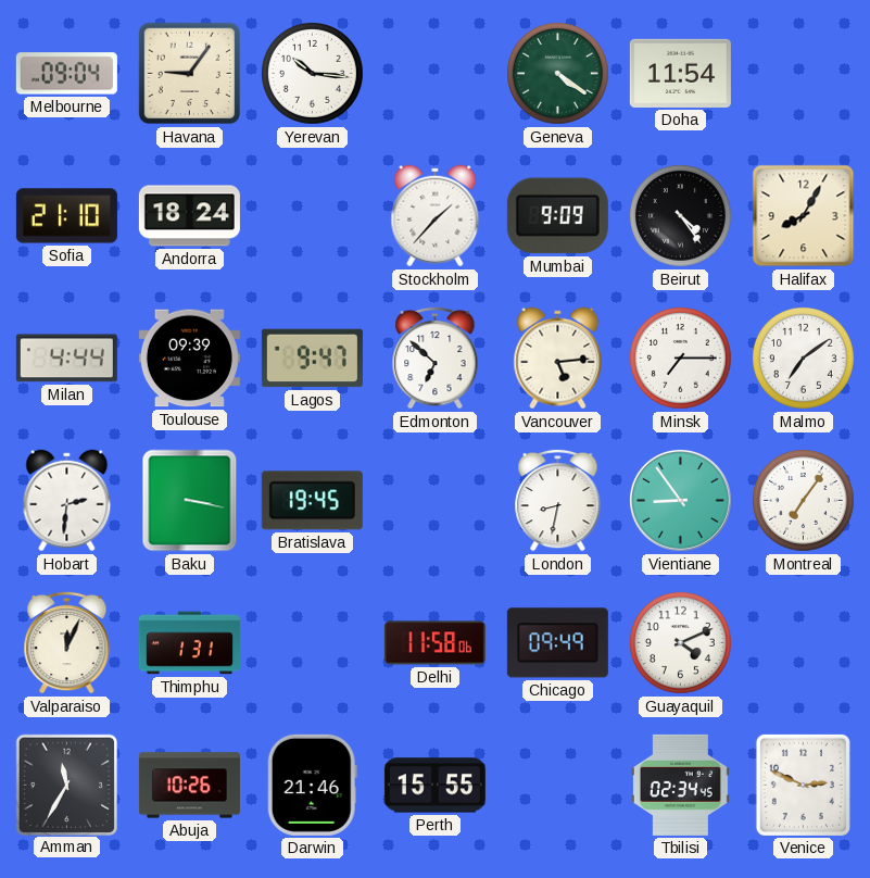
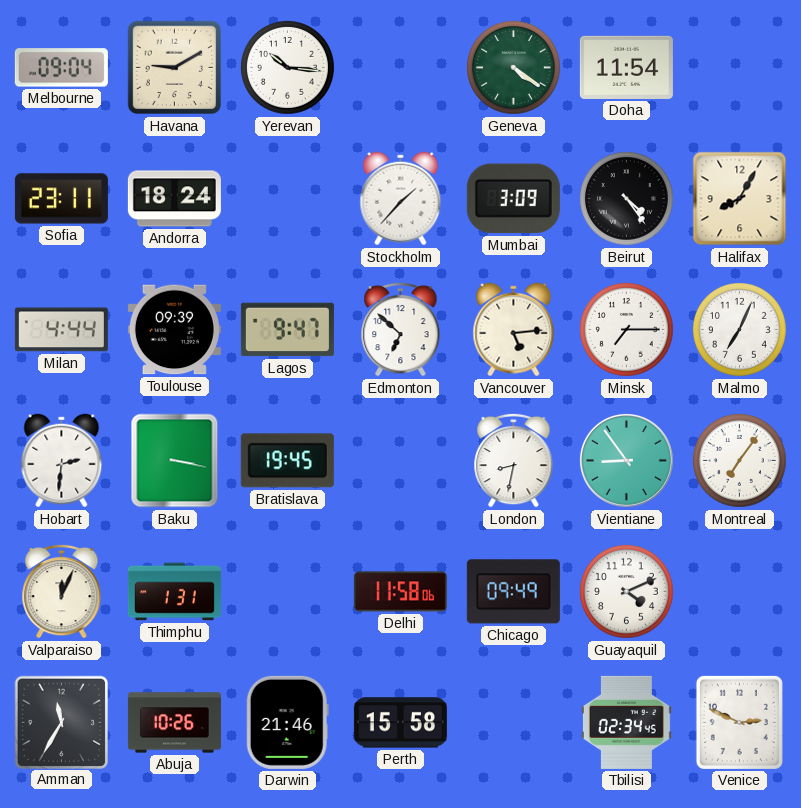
Havana: 9:06 -> 9:10
Sofia: 21:10 -> 23:11
Mumbai: 9:09 -> 3:09
Malmo: 7:09 -> 7:04
Perth: 15:55 -> 15:58
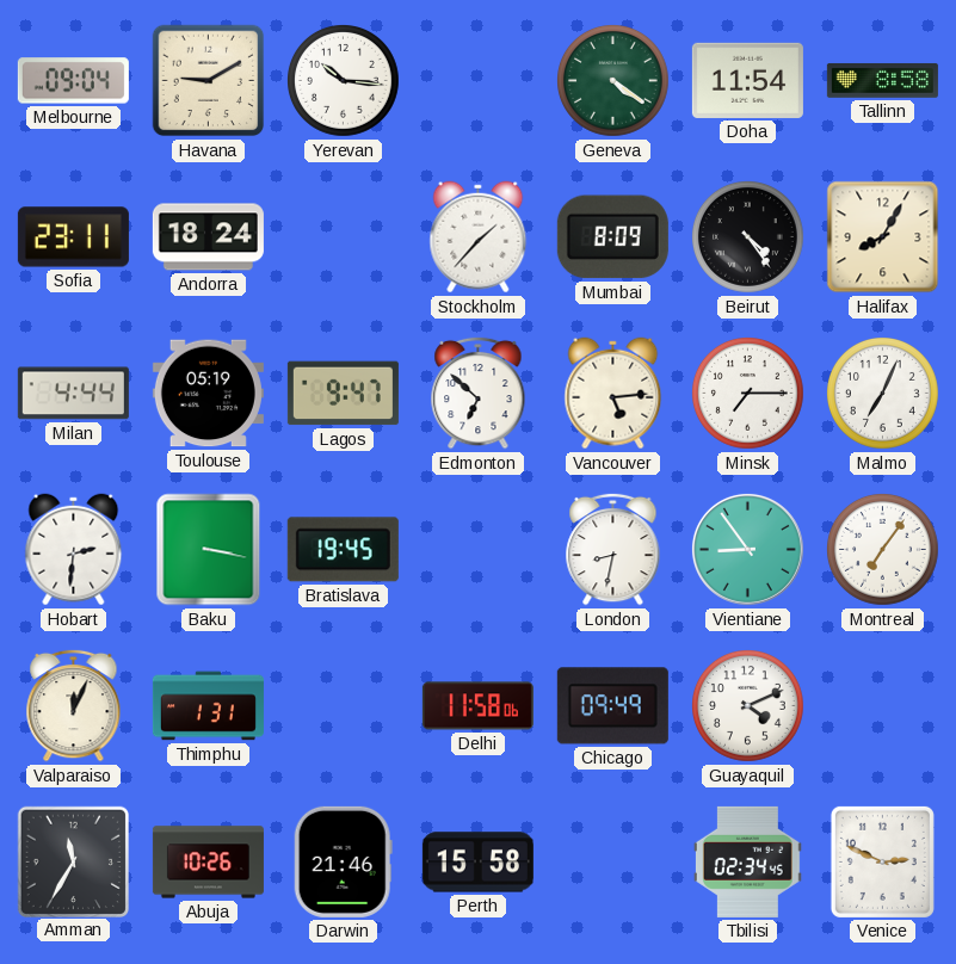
Tallinn: none -> 8:58
Mumbai: 3:09 -> 8:09
Toulouse: 09:39 -> 05:19
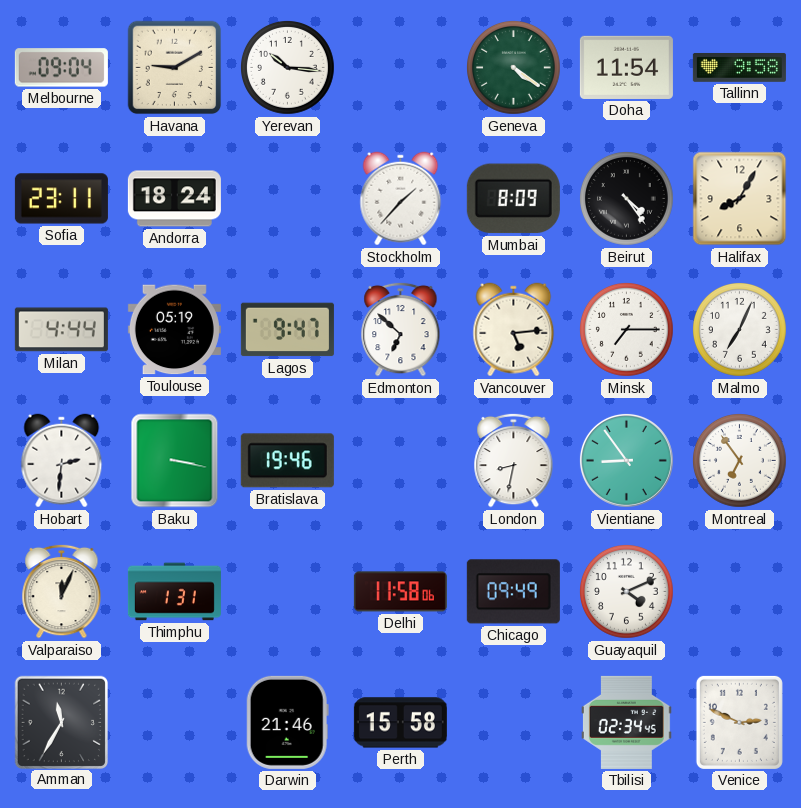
Tallinn: 8:58 -> 9:58
Bratislava: 19:45 -> 19:46
Montreal: 7:06 -> 6:54
Abuja: 10:26 -> none
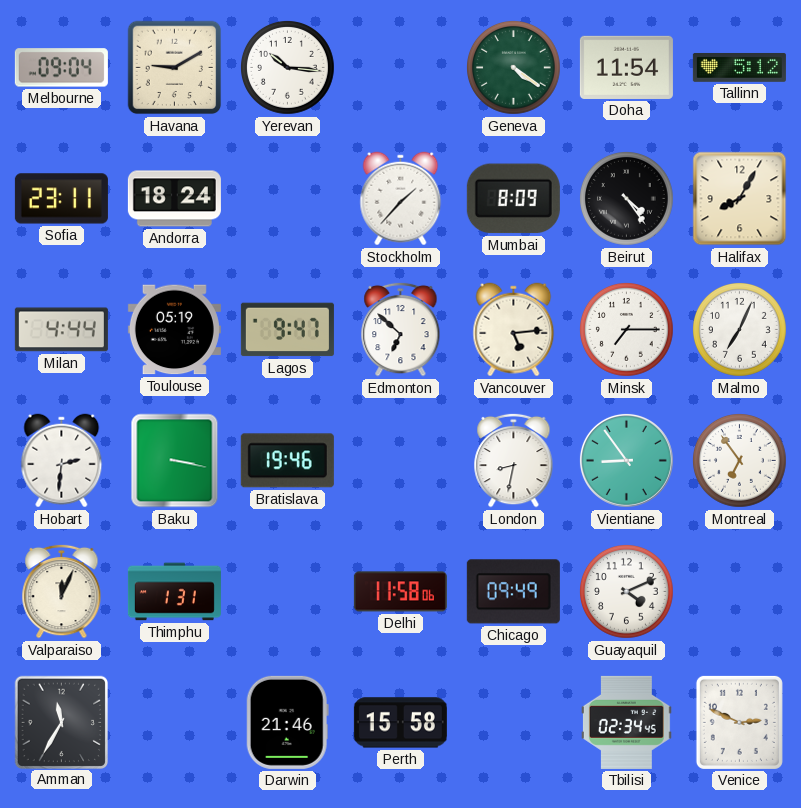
Tallinn: 9:58 -> 5:12
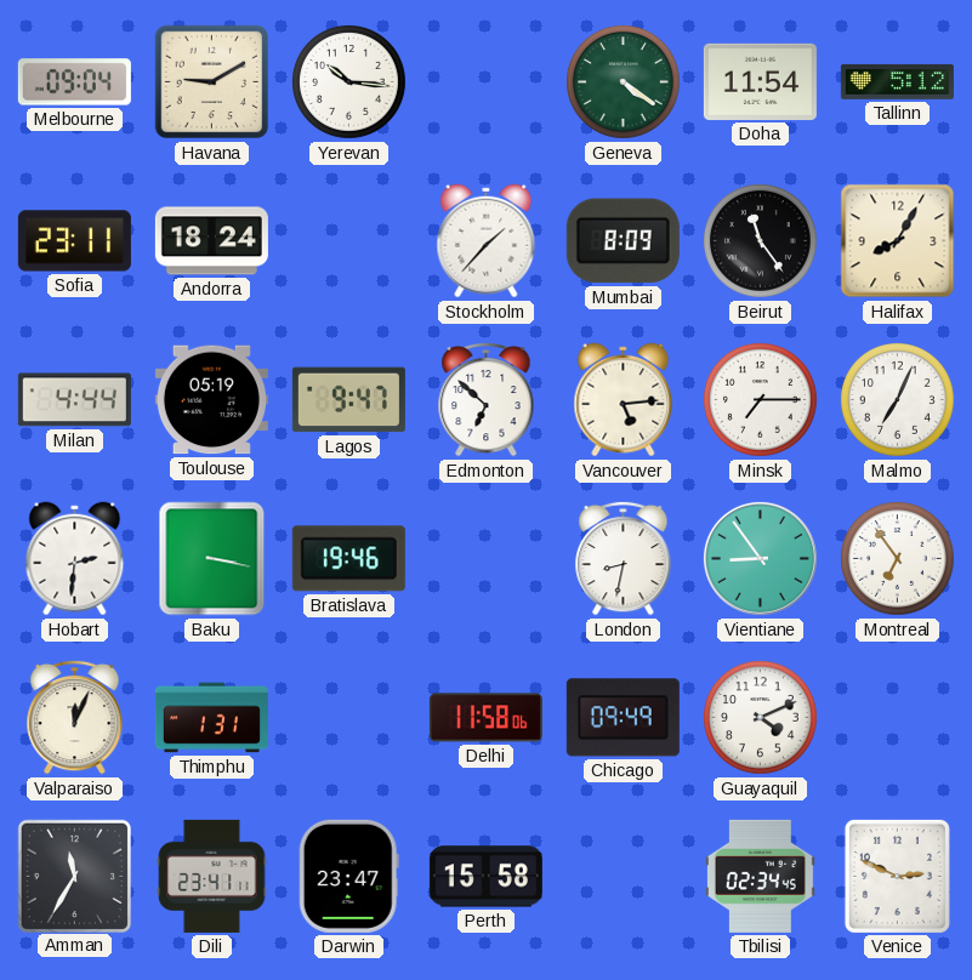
Beirut: 4:24 -> 11:24
Dili: none -> 23:41
Darwin: 21:46 -> 23:47
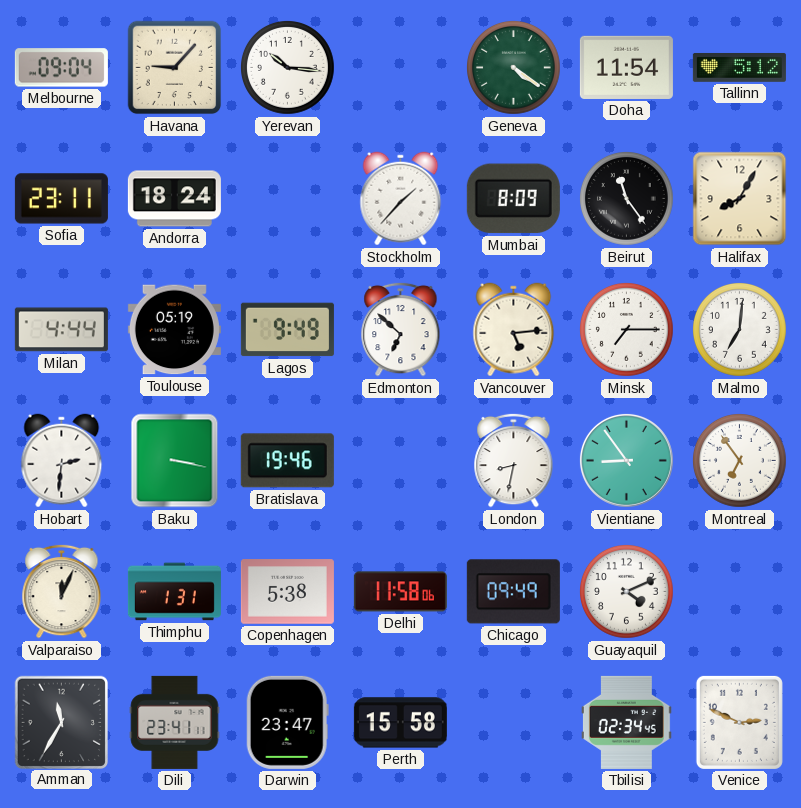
Havana: 9:10 -> 9:07
Lagos: 9:47 -> 9:49
Malmo: 7:04 -> 7:01
Copenhagen: none -> 5:38
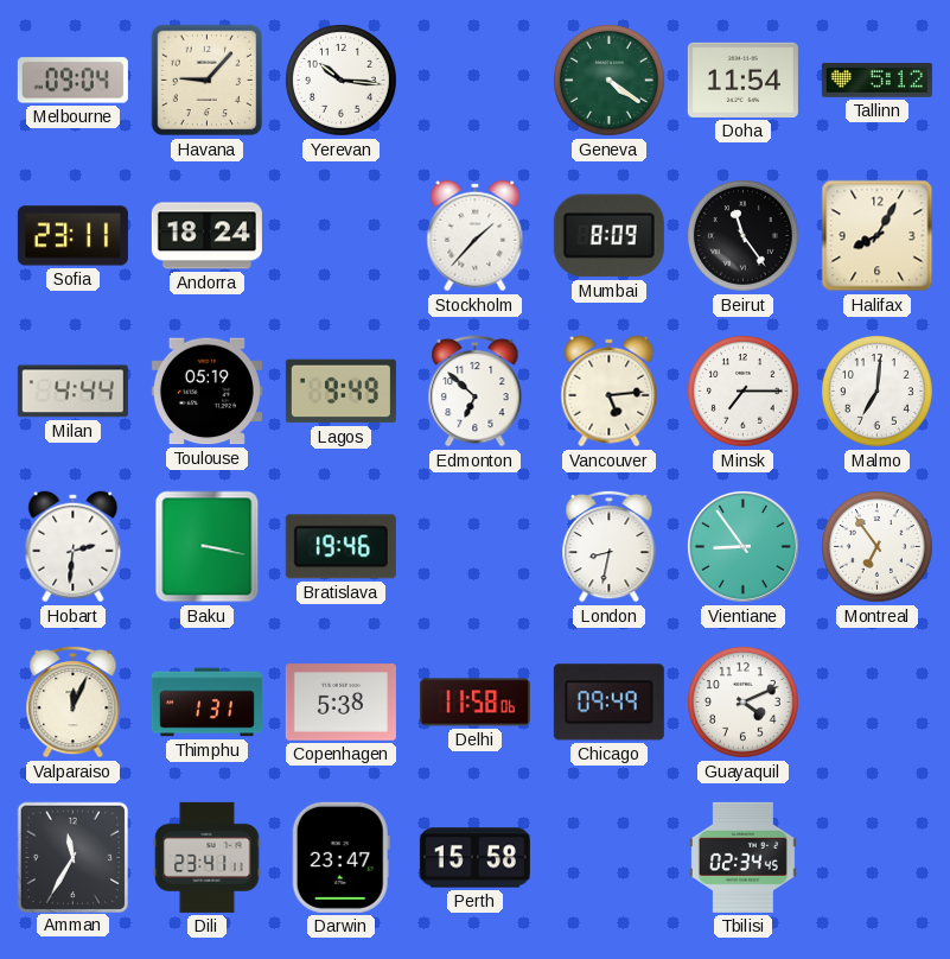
Venice: 2:49 -> none
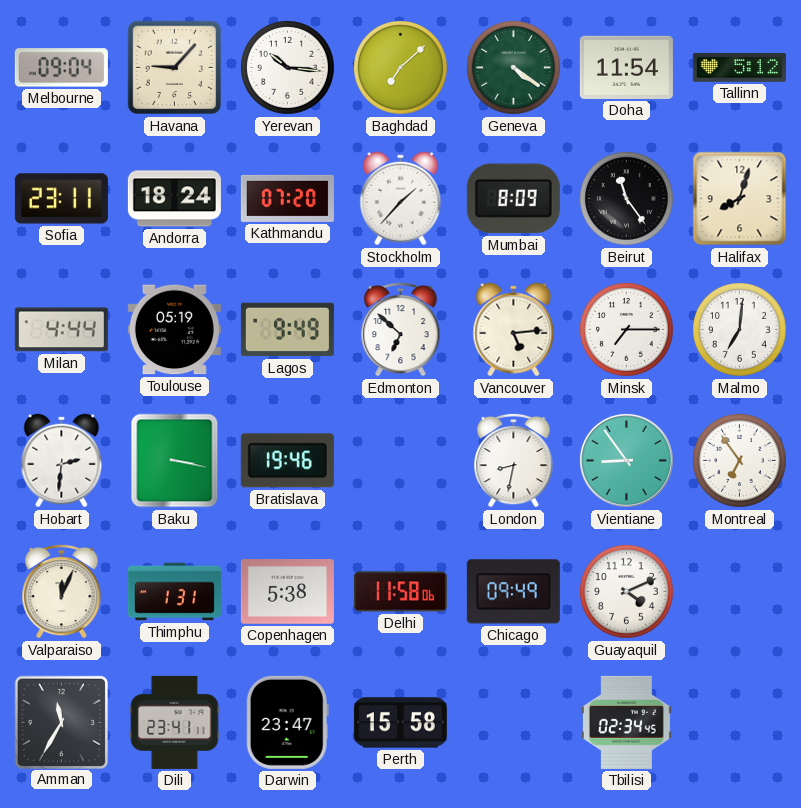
Baghdad: none -> 7:08
Kathmandu: none -> 07:20
Halifax: 8:05 -> 8:03
